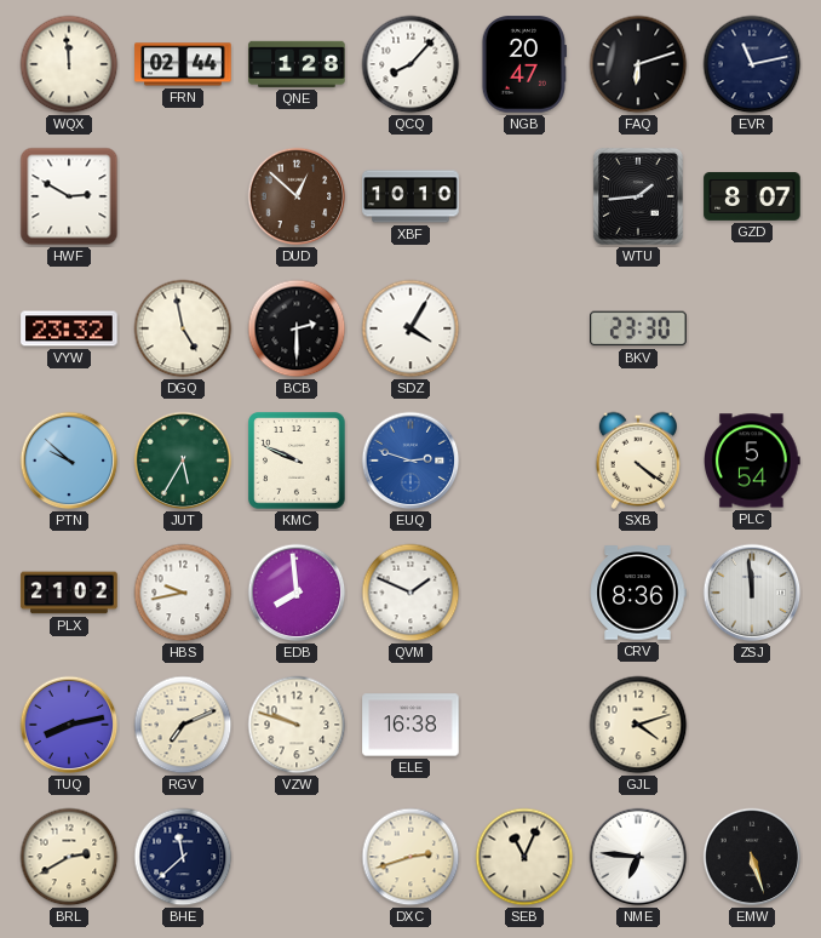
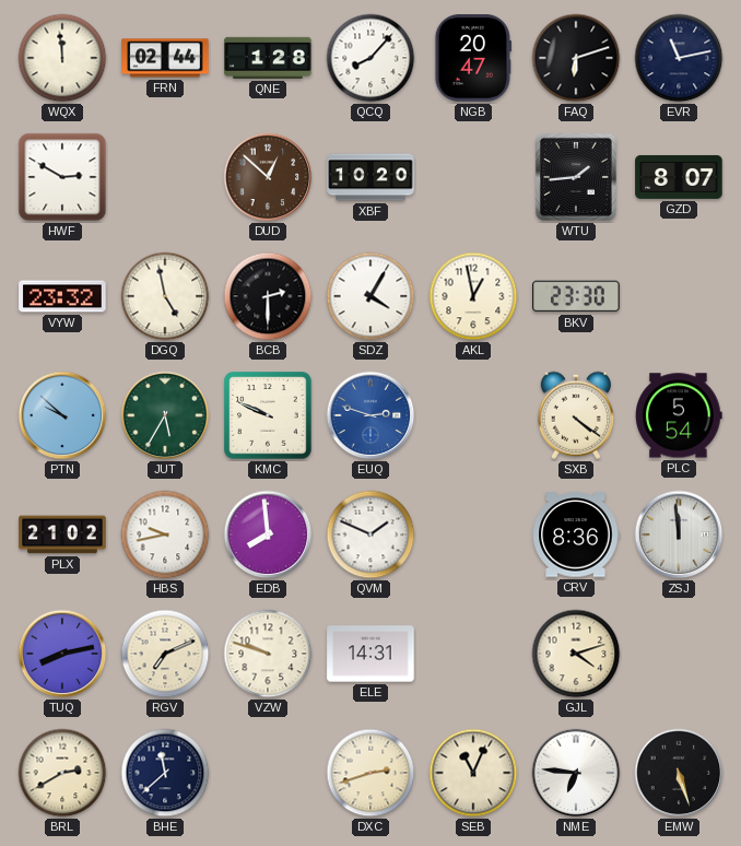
XBF: 10:10 -> 10:20
AKL: none -> 12:58
ELE: 16:38 -> 14:31
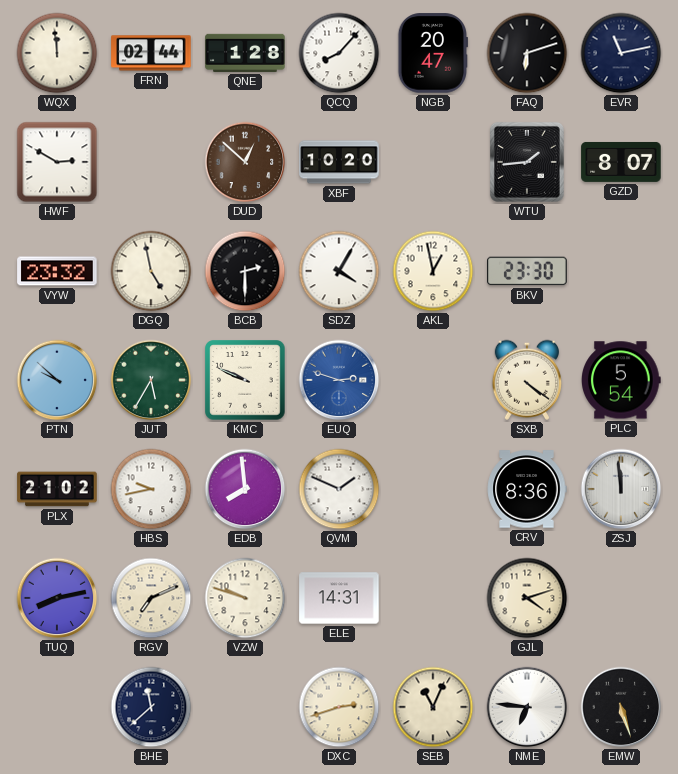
BRL: 2:40 -> none
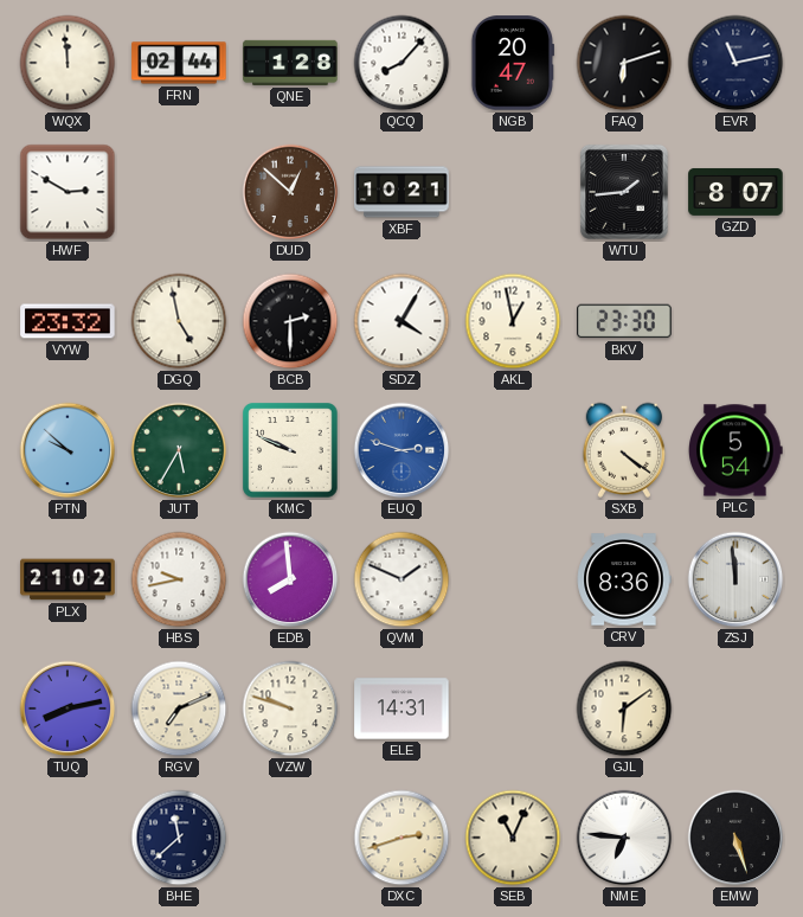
XBF: 10:20 -> 10:21
GJL: 4:12 -> 6:09
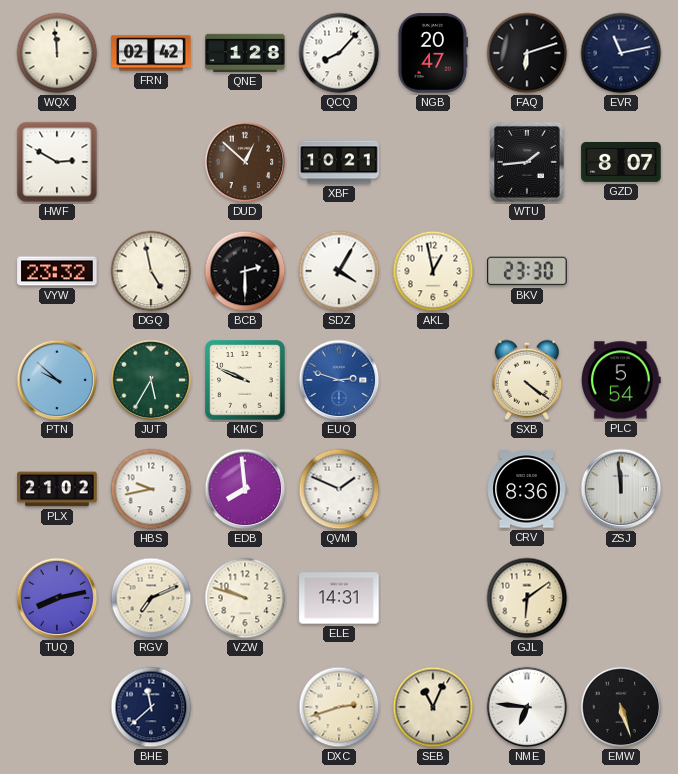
FRN: 02:44 -> 02:42
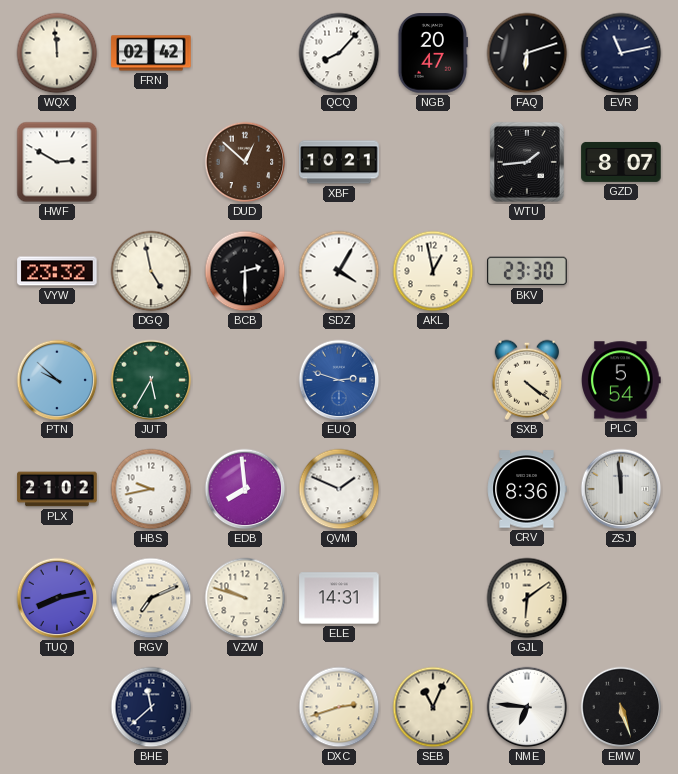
QNE: 1:28 -> none
KMC: 9:49 -> none
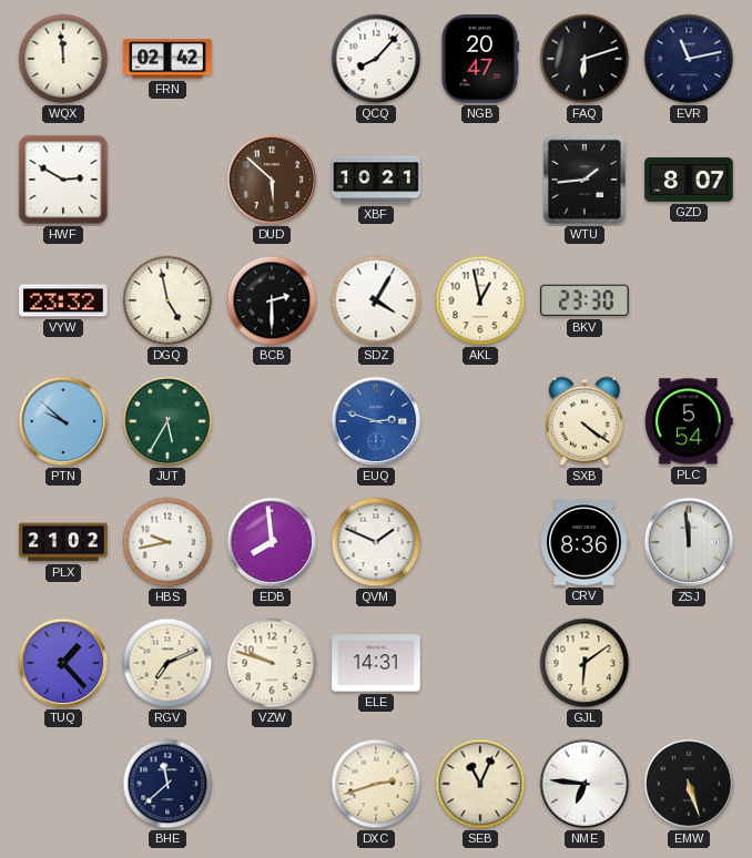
DUD: 12:52 -> 5:52
TUQ: 8:13 -> 1:23
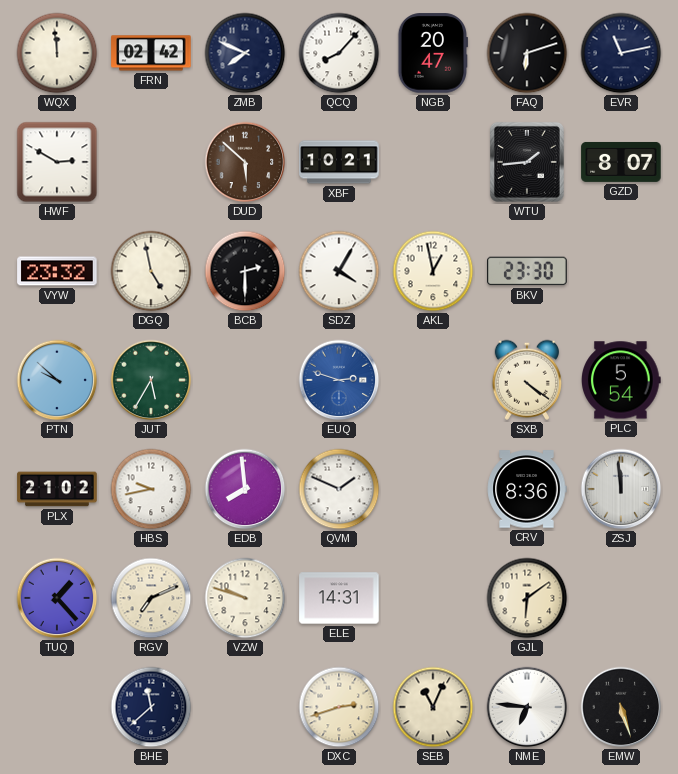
ZMB: none -> 7:49
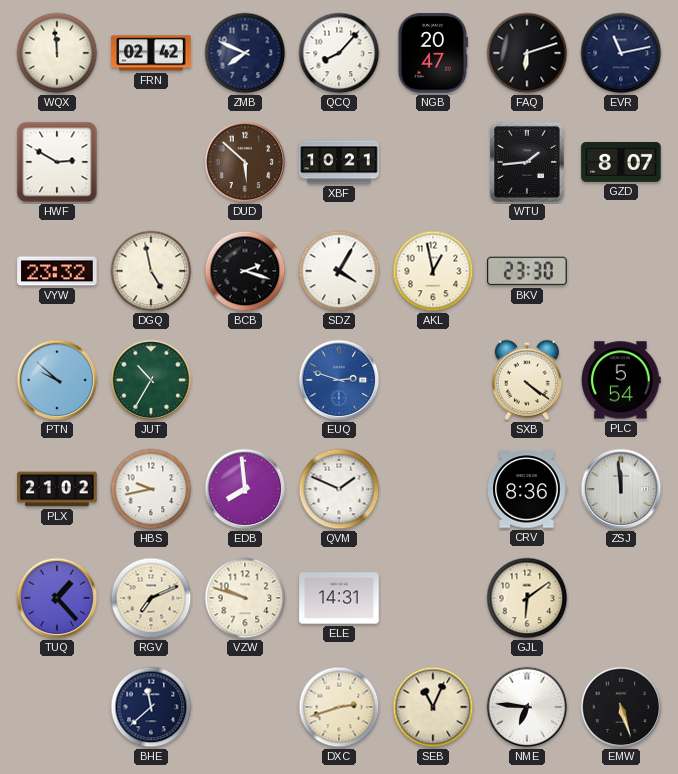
BCB: 2:30 -> 2:18
JUT: 5:35 -> 10:35
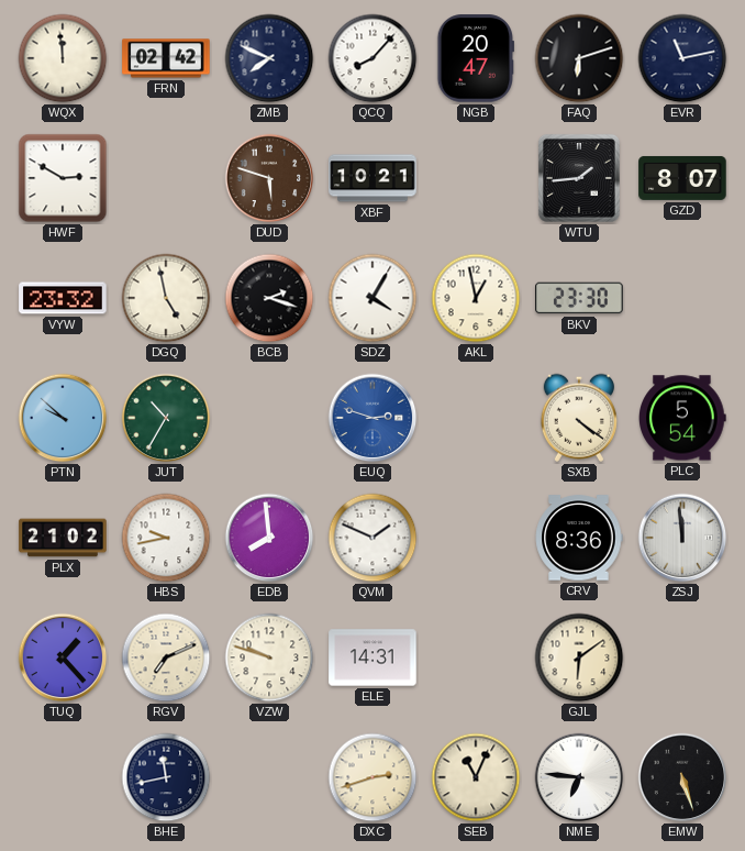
DUD: 5:52 -> 5:48
BHE: 11:38 -> 11:43
